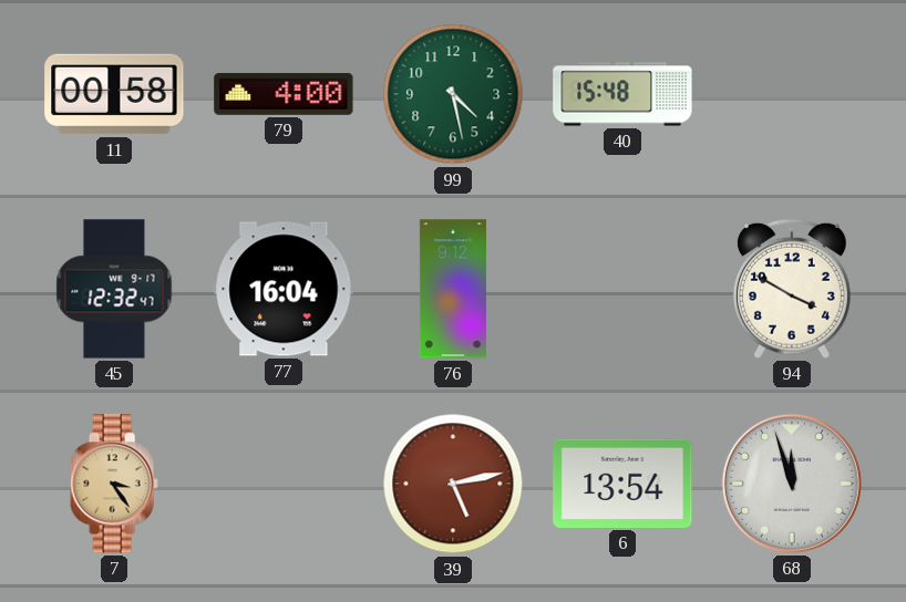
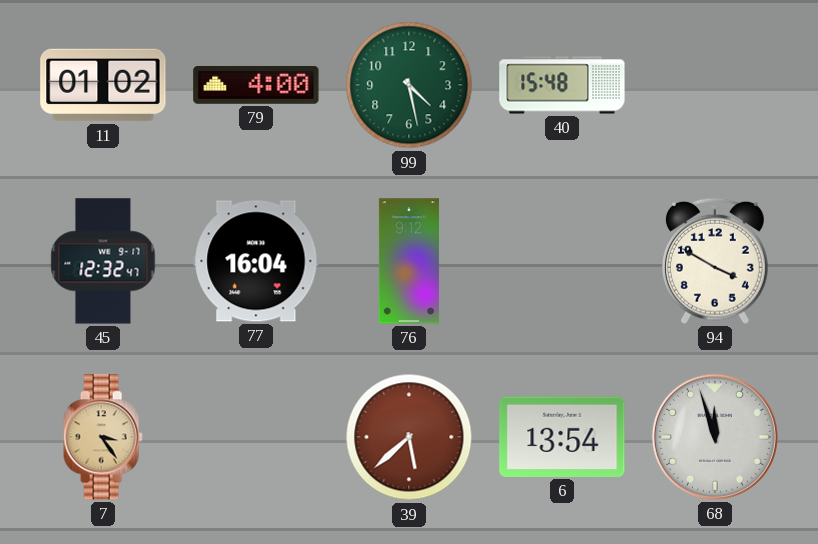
11: 00:58 -> 01:02
39: 5:13 -> 5:38
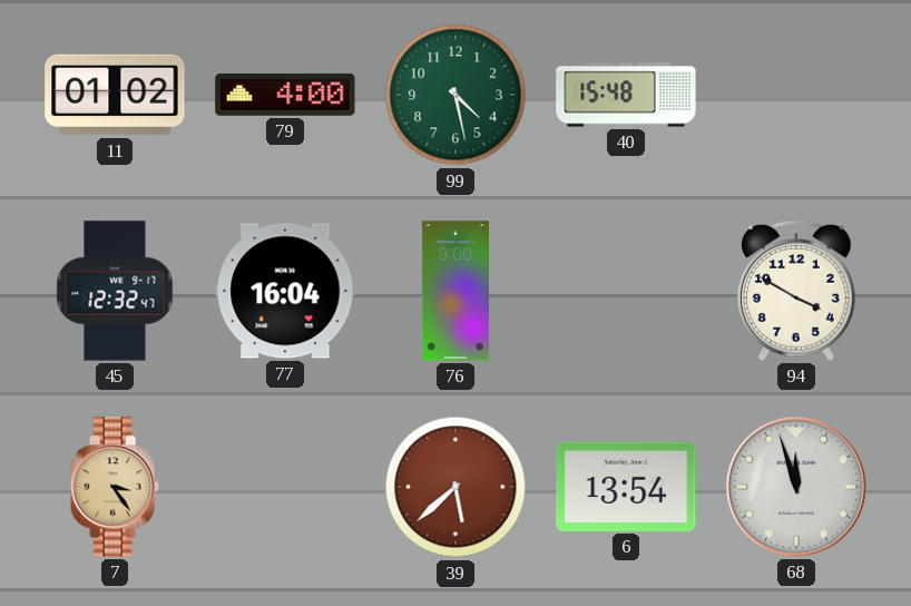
76: 9:12 -> 9:00
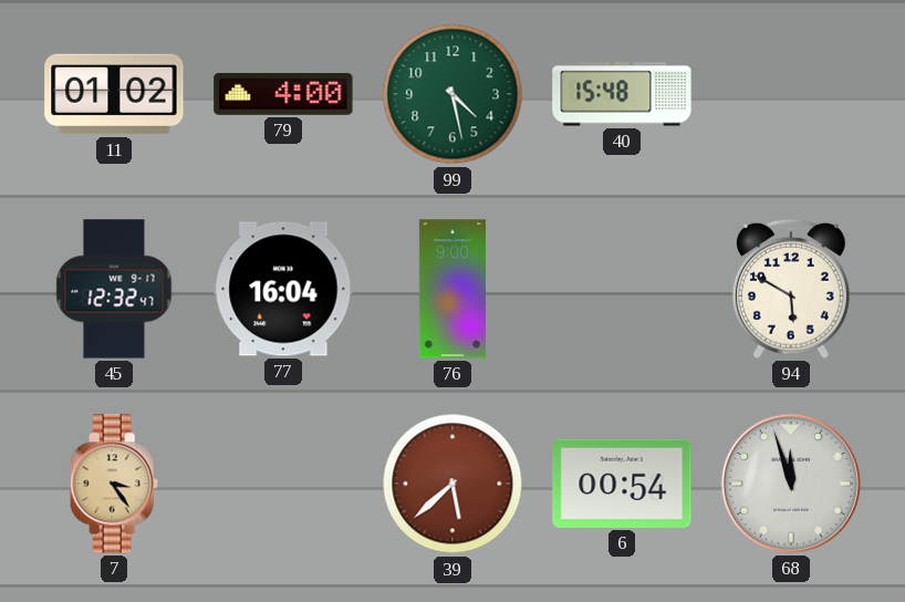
94: 3:50 -> 5:50
6: 13:54 -> 00:54
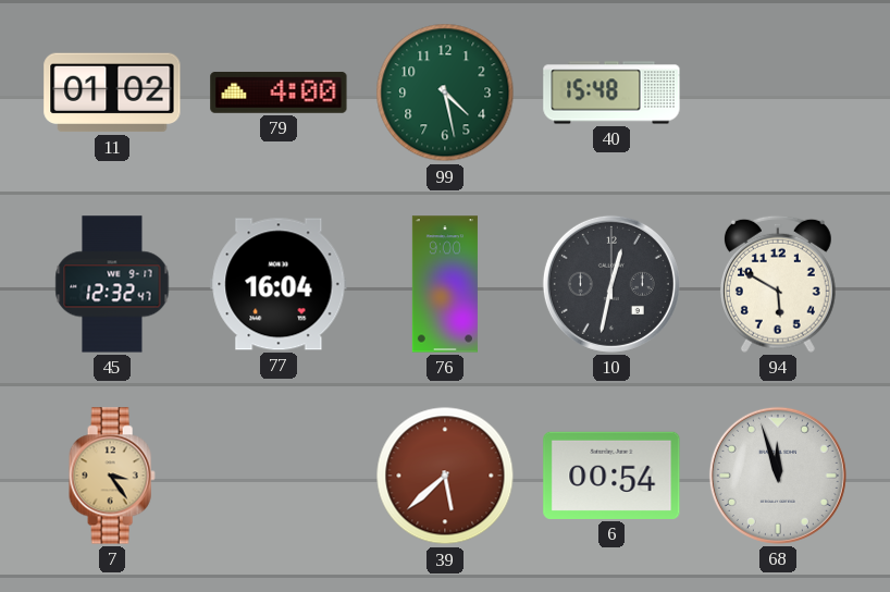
10: none -> 12:32
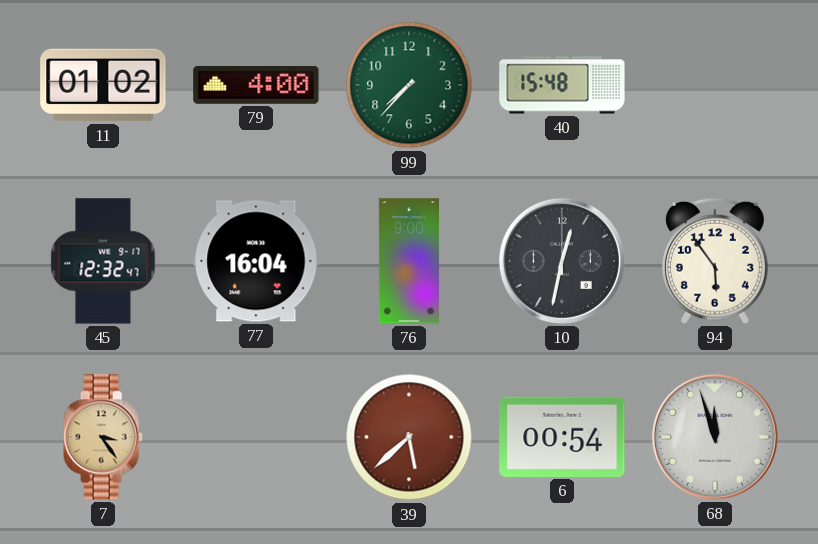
99: 4:28 -> 7:37
94: 5:50 -> 5:54
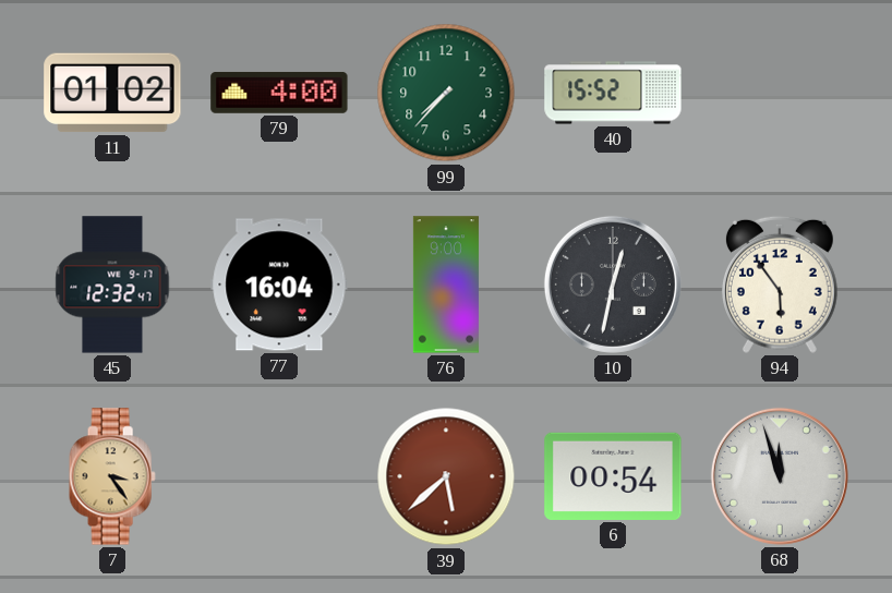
40: 15:48 -> 15:52
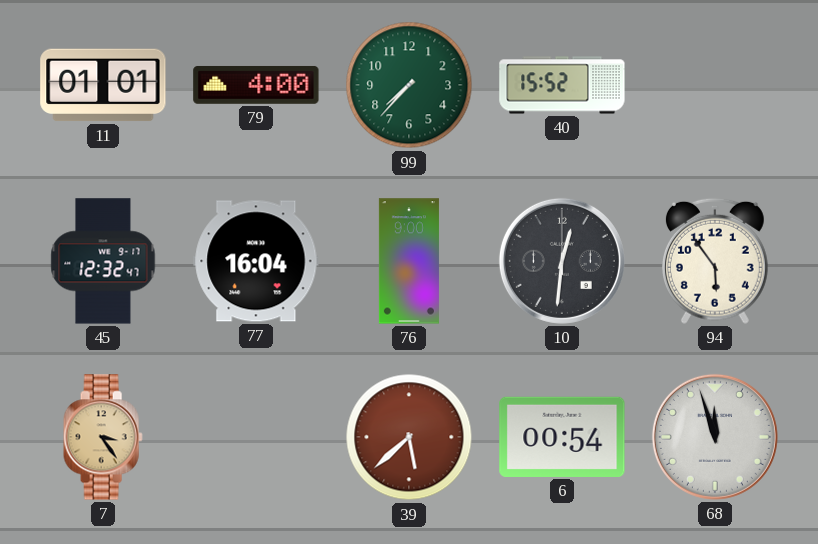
11: 01:02 -> 01:01
10: 12:32 -> 12:31
